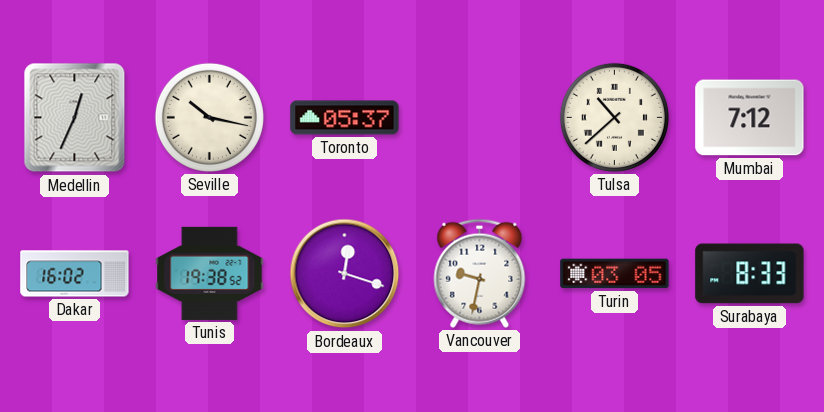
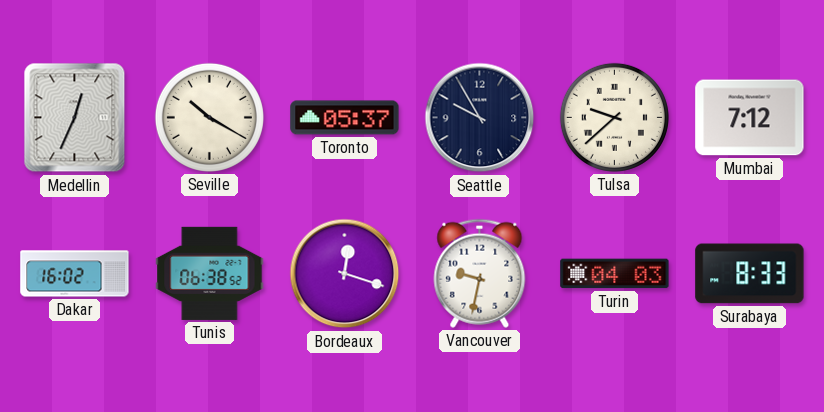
Seville: 10:17 -> 10:20
Seattle: none -> 9:55
Tulsa: 10:38 -> 9:38
Tunis: 19:38 -> 06:38
Turin: 03:05 -> 04:03
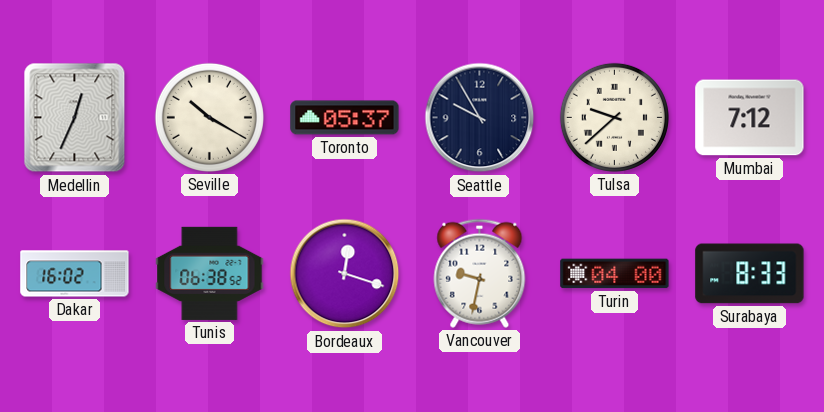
Turin: 04:03 -> 04:00
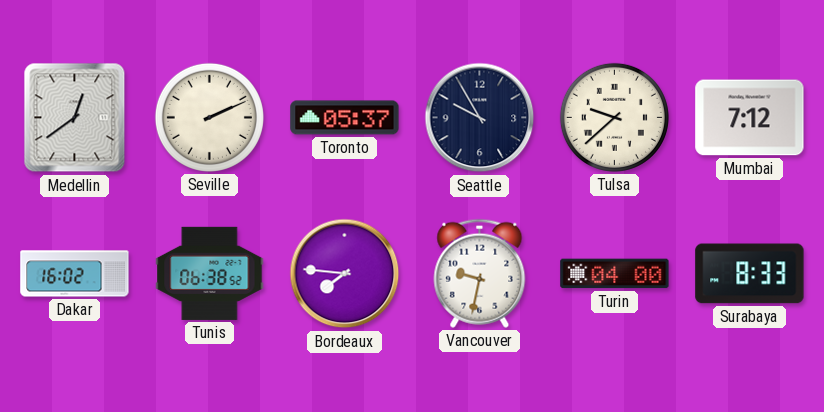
Medellin: 12:34 -> 12:39
Seville: 10:20 -> 2:11
Bordeaux: 12:18 -> 7:46
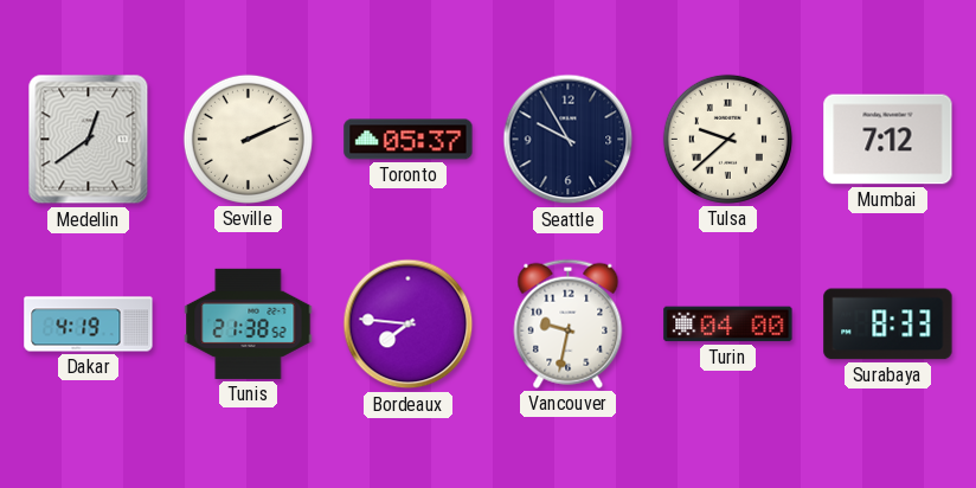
Dakar: 16:02 -> 4:19
Tunis: 06:38 -> 21:38
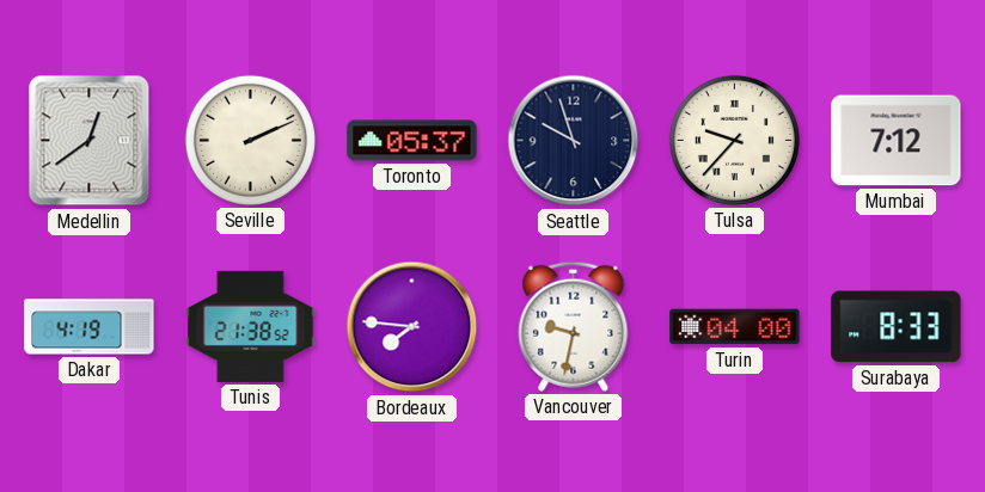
Seattle: 9:55 -> 9:57
Tulsa: 9:38 -> 9:37
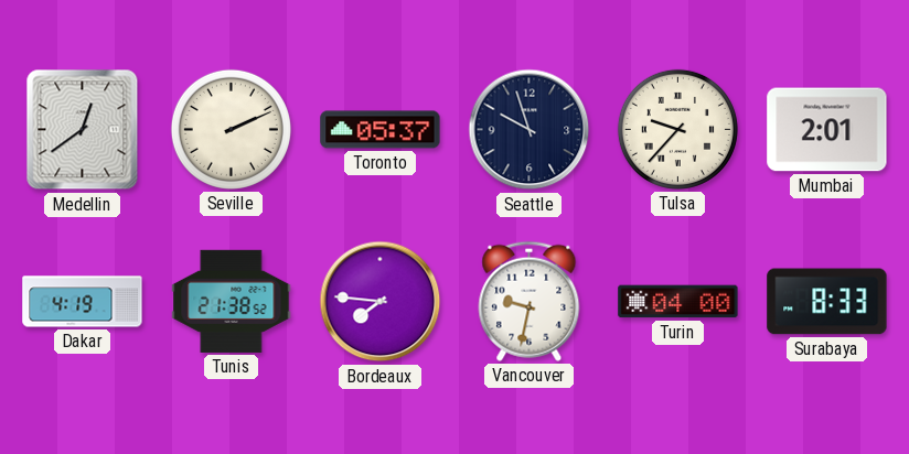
Mumbai: 7:12 -> 2:01
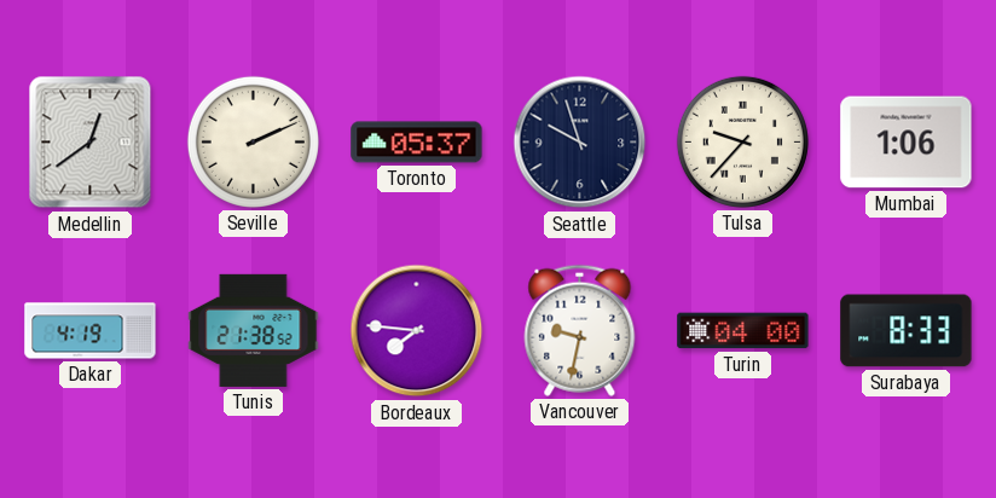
Mumbai: 2:01 -> 1:06
